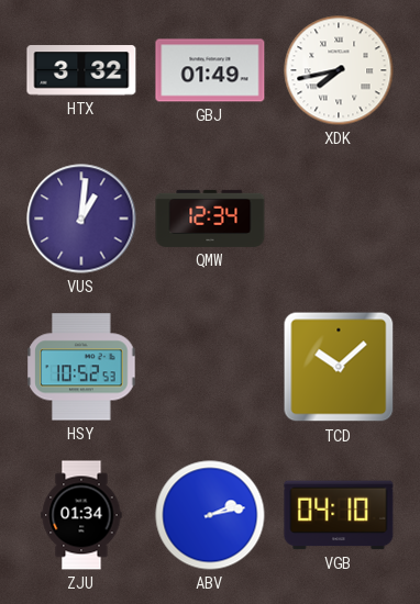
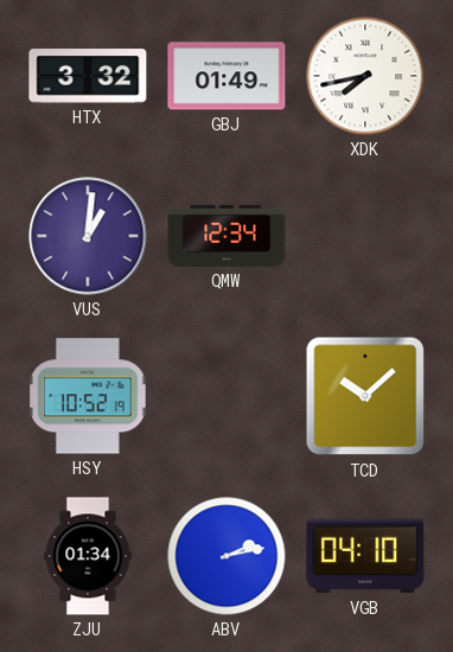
HSY: 10:52:53 -> 10:52:19
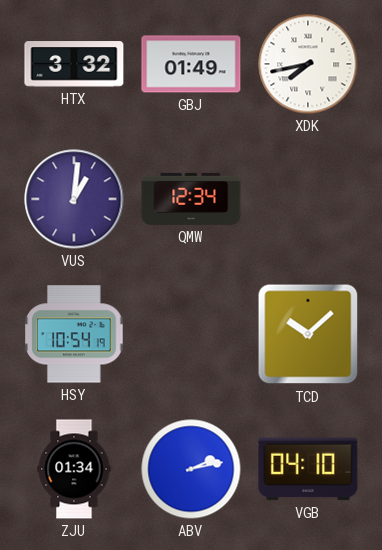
HSY: 10:52 -> 10:54
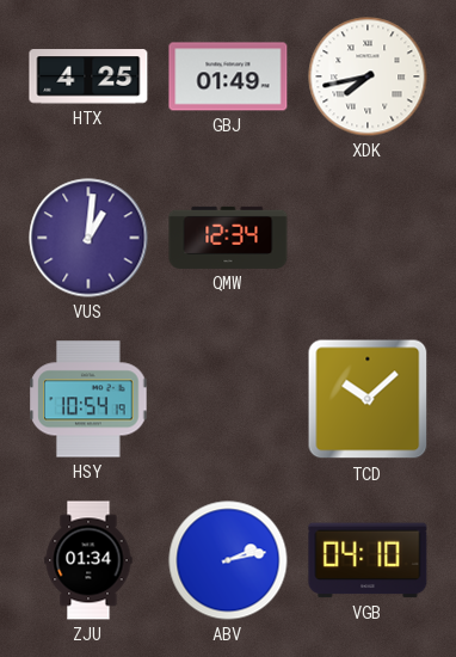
HTX: 3:32 -> 4:25
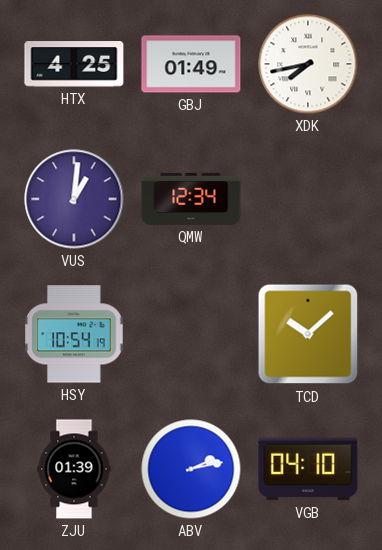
ZJU: 01:34 -> 01:39
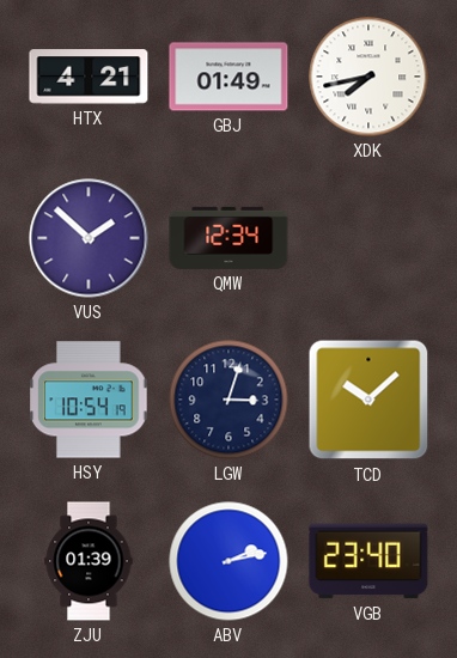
HTX: 4:25 -> 4:21
VUS: 1:01 -> 1:52
LGW: none -> 3:03
VGB: 04:10 -> 23:40
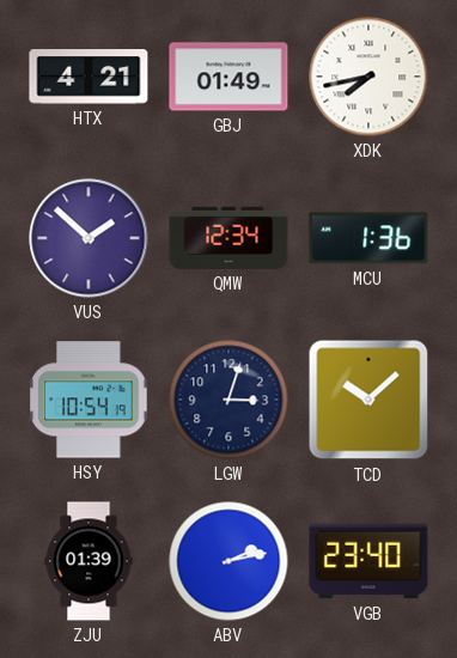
MCU: none -> 1:36
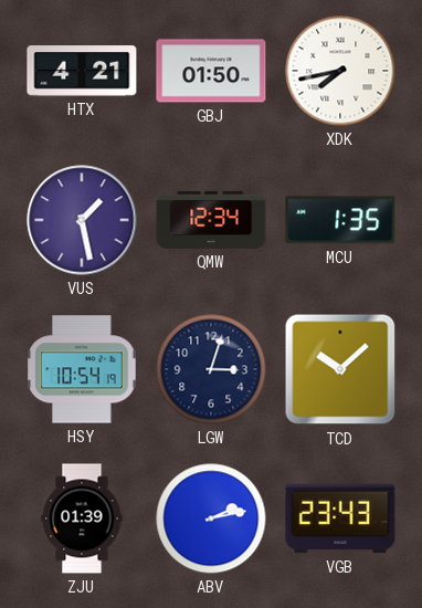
GBJ: 01:49 -> 01:50
VUS: 1:52 -> 1:28
MCU: 1:36 -> 1:35
VGB: 23:40 -> 23:43
